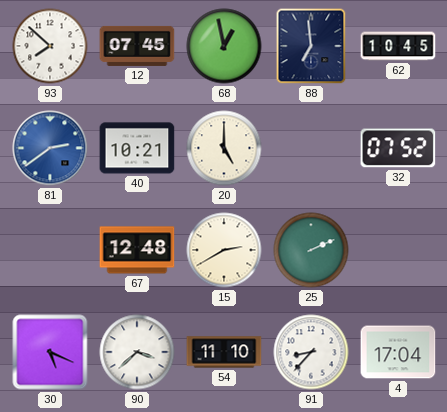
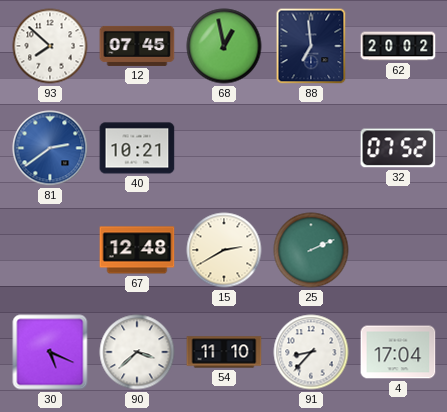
62: 10:45 -> 20:02
20: 5:00 -> none
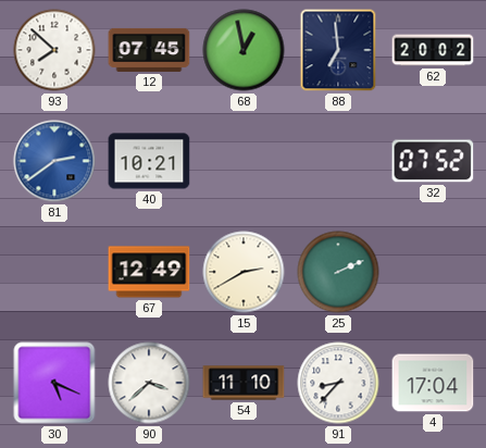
67: 12:48 -> 12:49
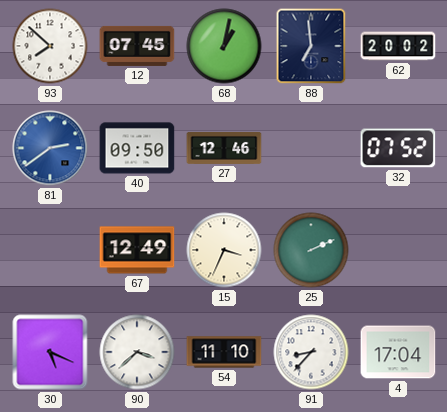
68: 12:58 -> 1:02
40: 10:21 -> 09:50
27: none -> 12:46
15: 2:40 -> 3:34
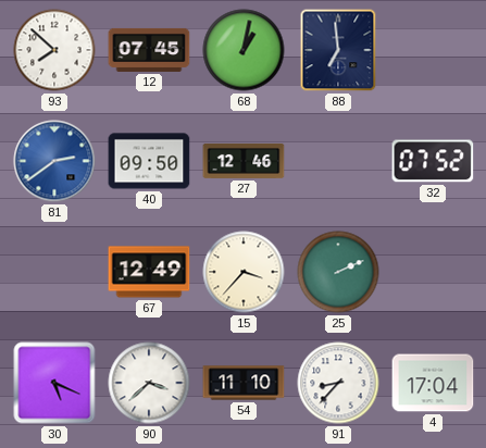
62: 20:02 -> none
15: 3:34 -> 3:37
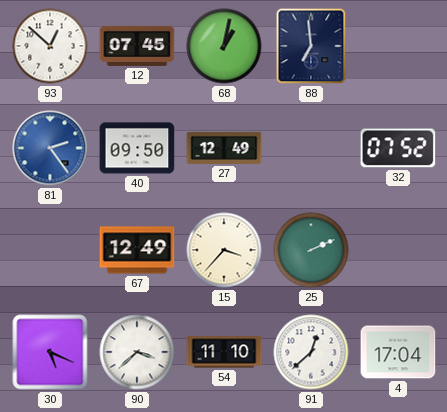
93: 7:52 -> 12:52
81: 2:39 -> 2:24
27: 12:46 -> 12:49
91: 8:37 -> 12:38
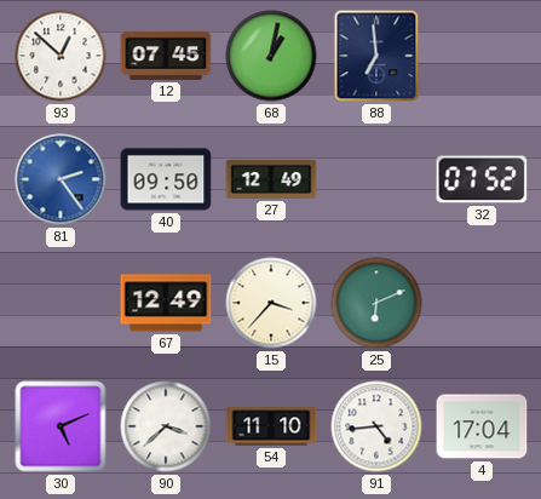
25: 2:11 -> 6:11
30: 5:19 -> 5:11
91: 12:38 -> 4:44
